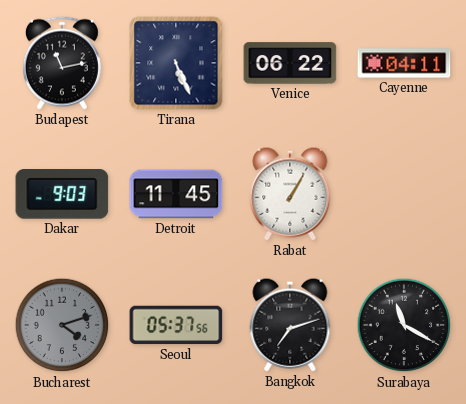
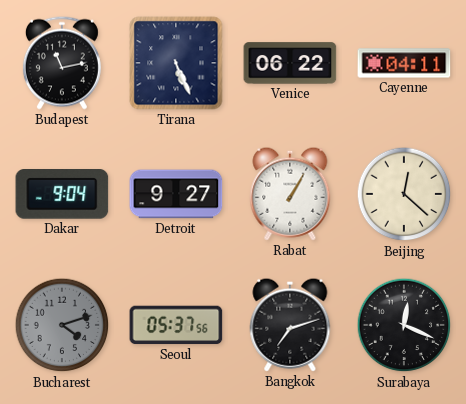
Dakar: 9:03 -> 9:04
Detroit: 11:45 -> 9:27
Beijing: none -> 12:22
Surabaya: 11:20 -> 12:19
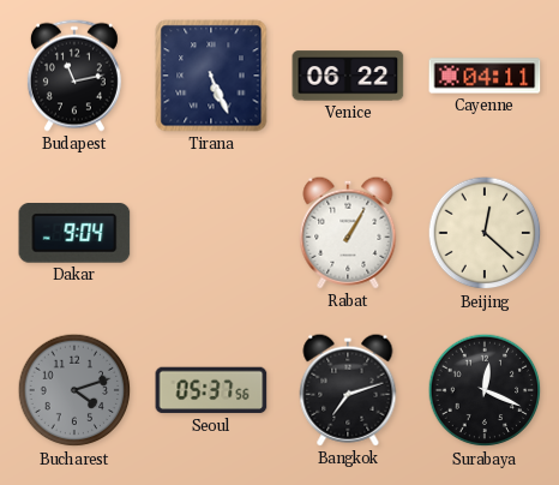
Detroit: 9:27 -> none
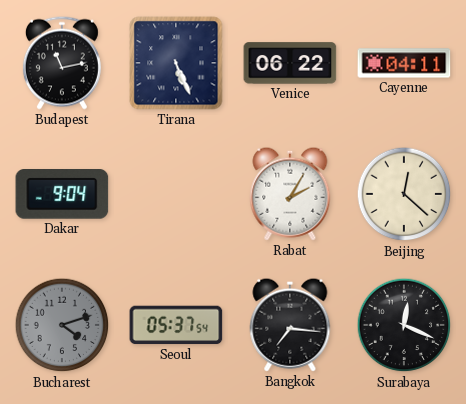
Rabat: 1:05 -> 2:05
Seoul: 05:37:56 -> 05:37:54
Bangkok: 7:12 -> 7:16
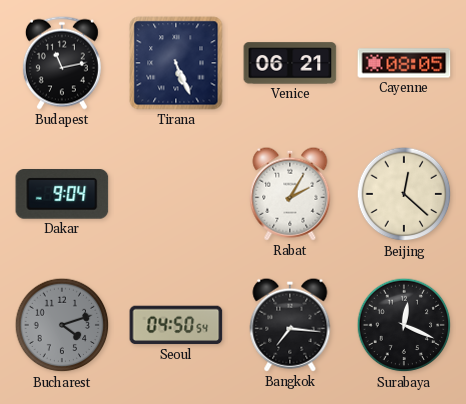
Venice: 06:22 -> 06:21
Cayenne: 04:11 -> 08:05
Seoul: 05:37 -> 04:50
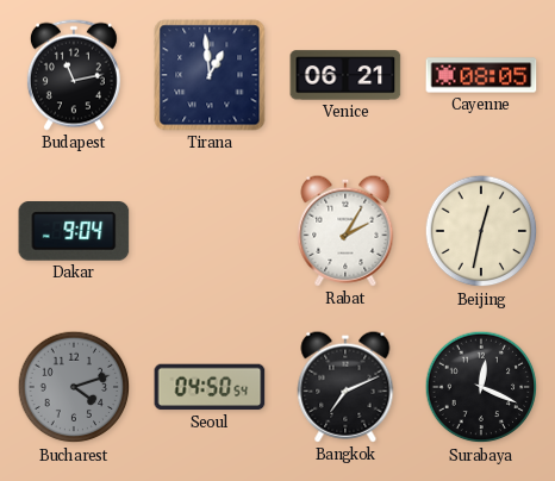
Tirana: 5:26 -> 12:59
Beijing: 12:22 -> 12:32
Bangkok: 7:16 -> 7:11
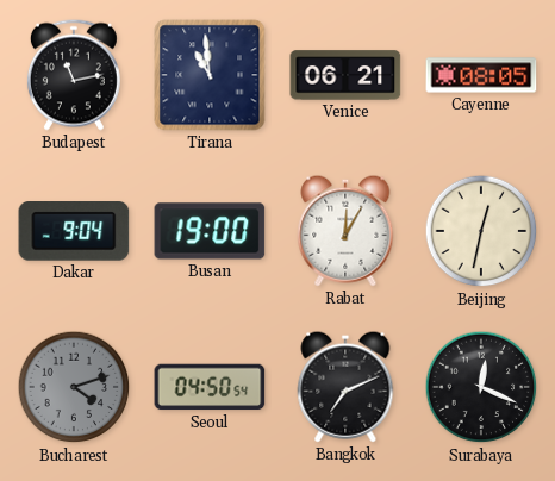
Tirana: 12:59 -> 10:59
Busan: none -> 19:00
Rabat: 2:05 -> 12:05
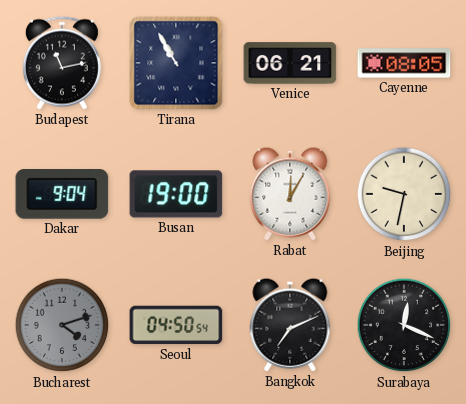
Tirana: 10:59 -> 10:55
Beijing: 12:32 -> 9:32
